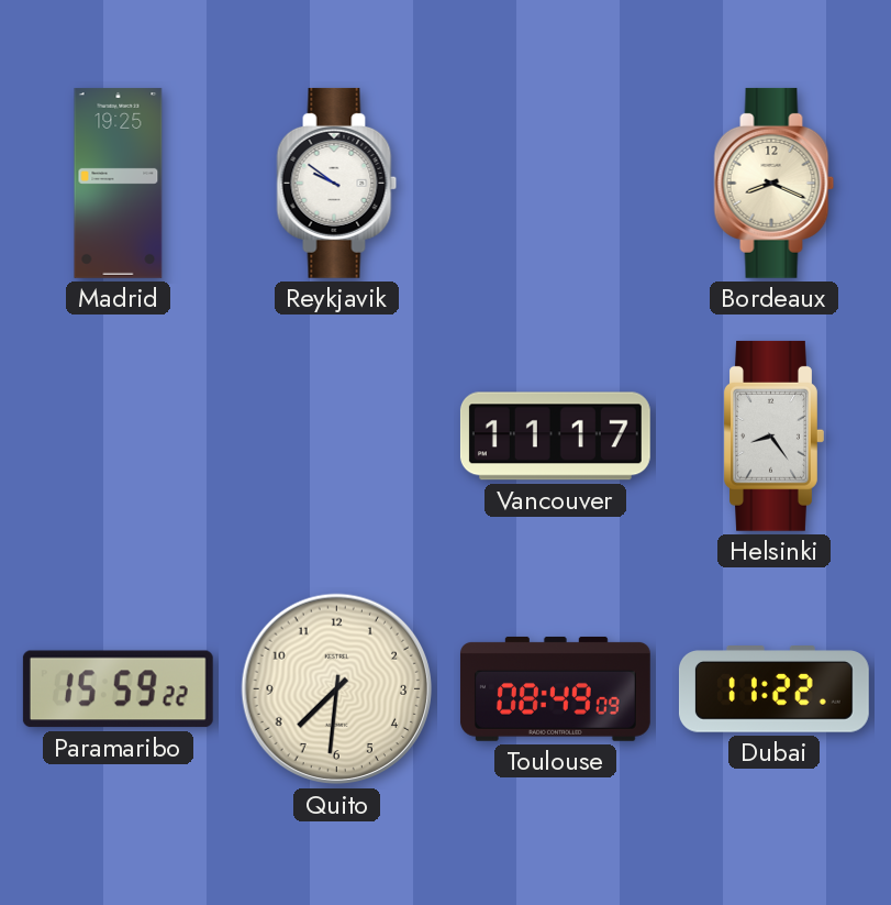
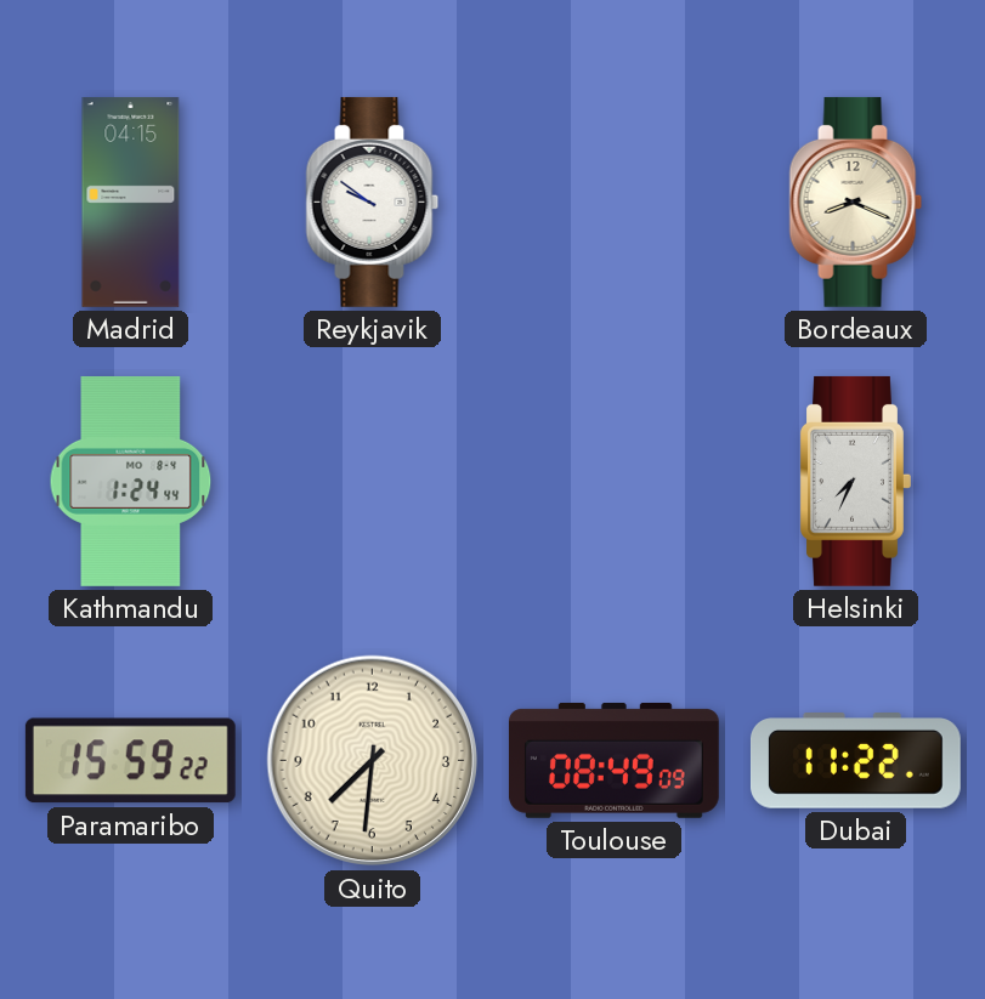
Madrid: 19:25 -> 04:15
Kathmandu: none -> 1:24
Vancouver: 11:17 -> none
Helsinki: 8:24 -> 7:34
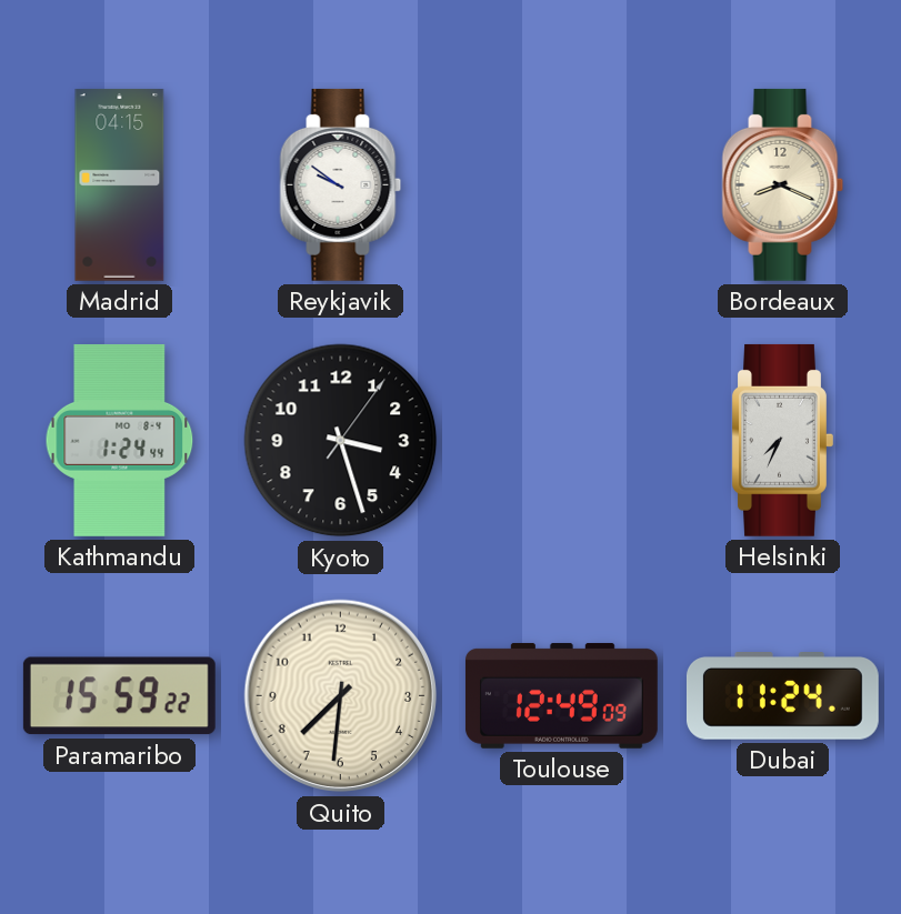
Kyoto: none -> 3:27
Toulouse: 08:49 -> 12:49
Dubai: 11:22 -> 11:24
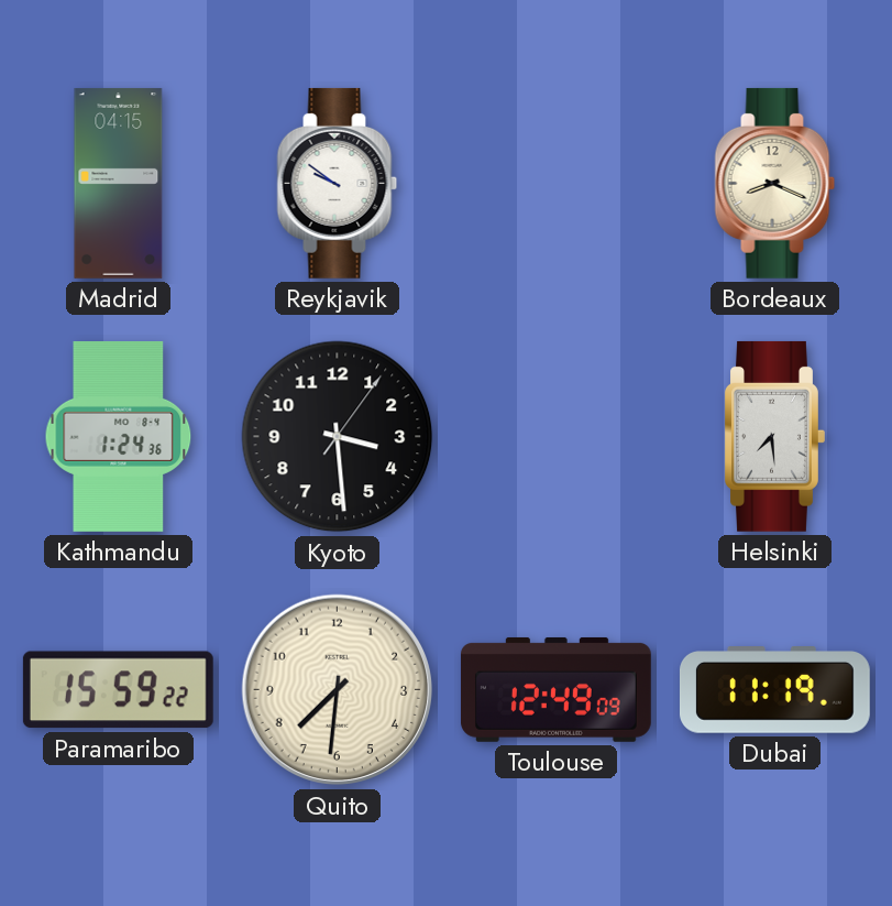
Kathmandu: 1:24:44 -> 1:24:36
Kyoto: 3:27 -> 3:29
Helsinki: 7:34 -> 7:29
Dubai: 11:24 -> 11:19
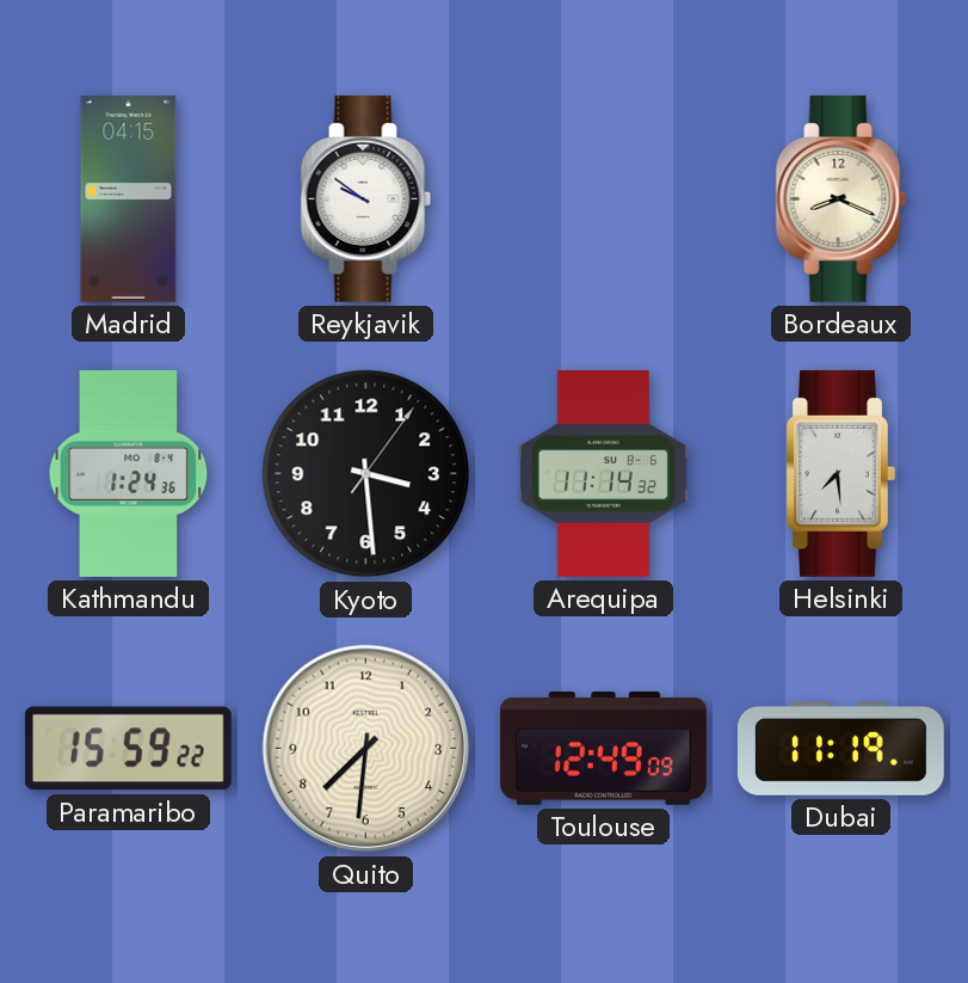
Arequipa: none -> 11:14
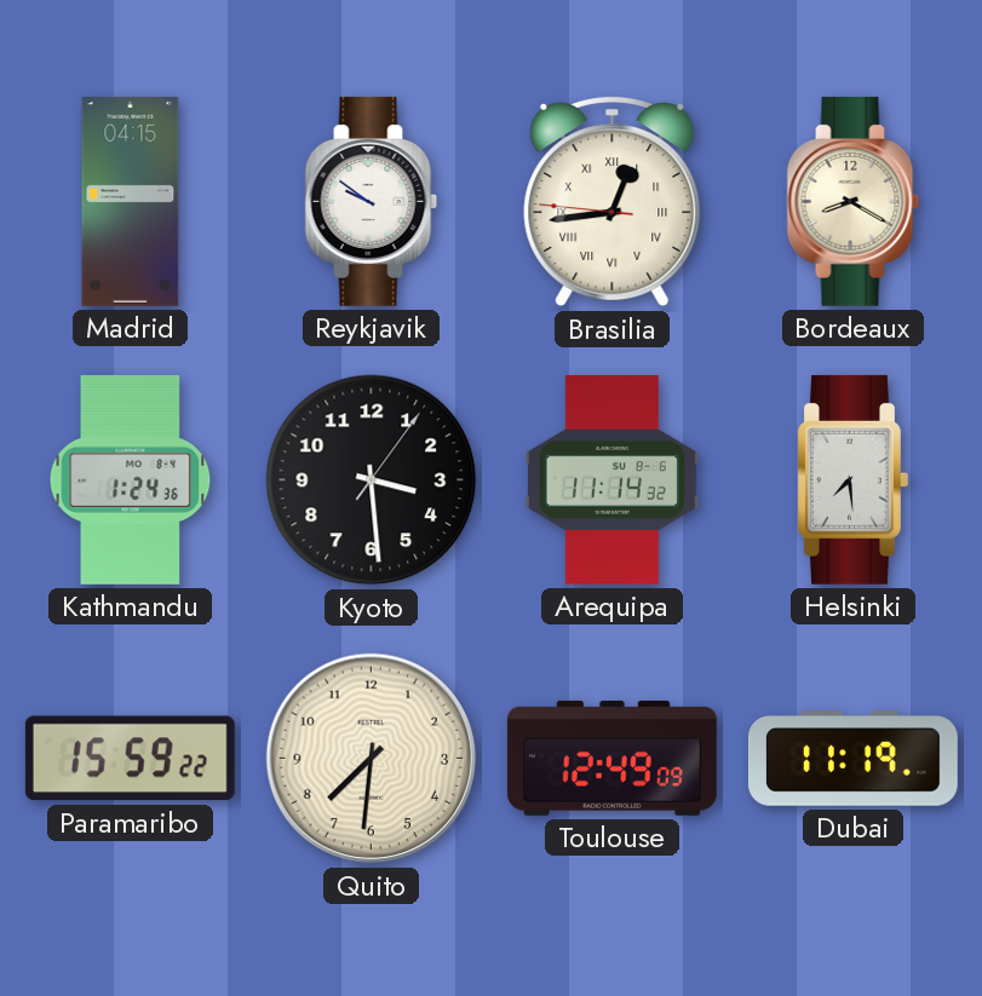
Brasilia: none -> 12:43
Bordeaux: 8:19 -> 8:20
